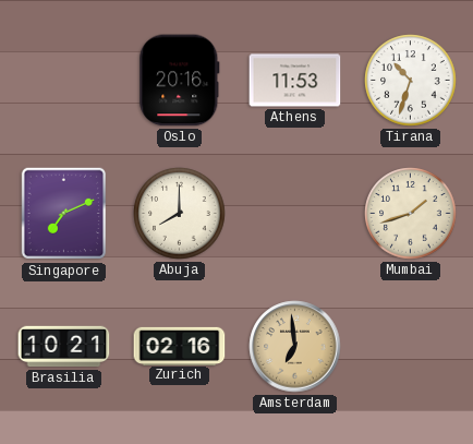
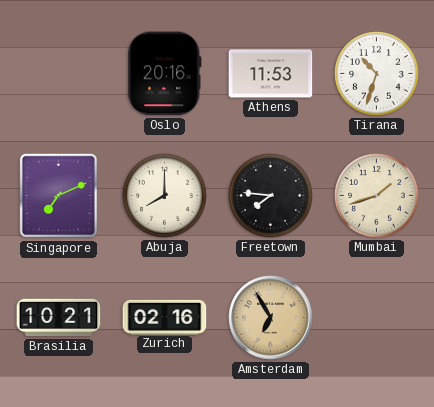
Freetown: none -> 7:46
Amsterdam: 6:59 -> 6:55
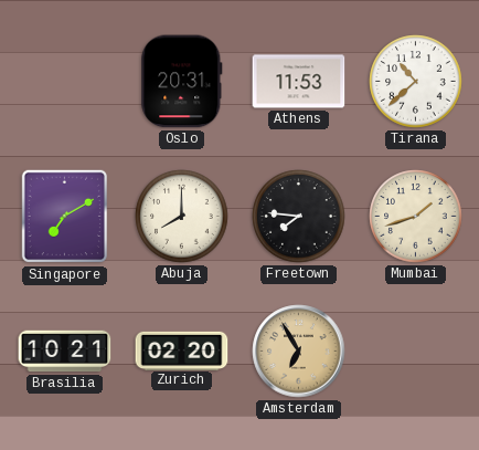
Oslo: 20:16 -> 20:31
Tirana: 10:33 -> 10:38
Singapore: 7:11 -> 7:10
Zurich: 02:16 -> 02:20
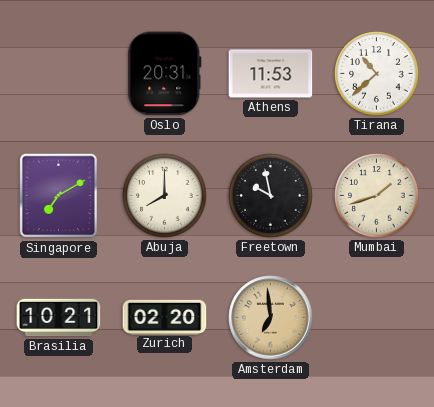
Freetown: 7:46 -> 9:58
Amsterdam: 6:55 -> 6:59
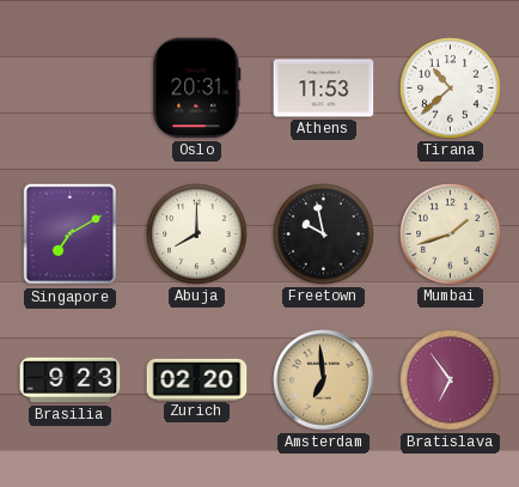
Brasilia: 10:21 -> 9:23
Bratislava: none -> 6:54
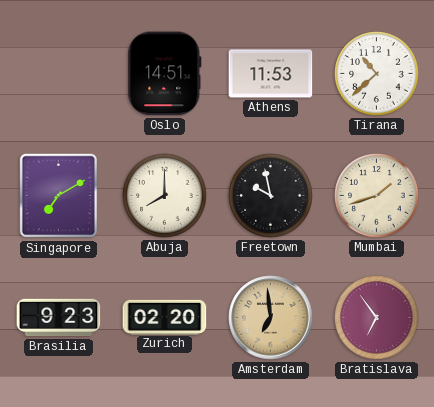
Oslo: 20:31 -> 14:51
